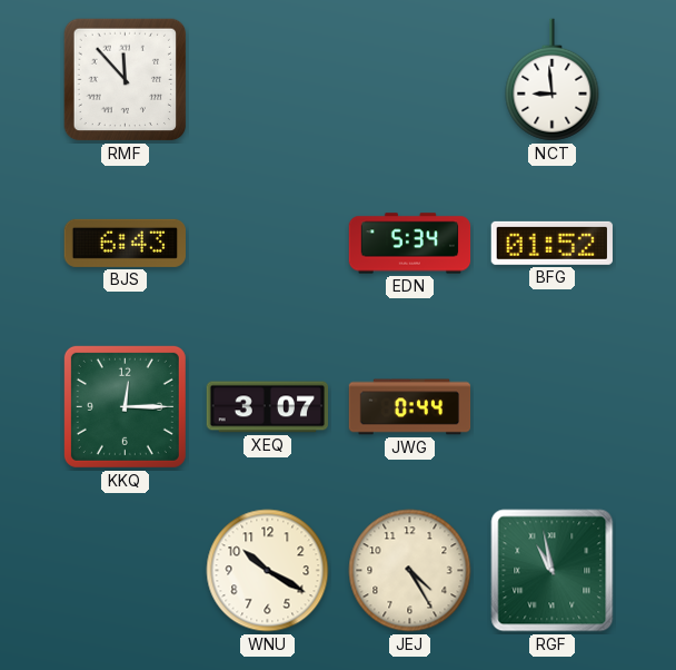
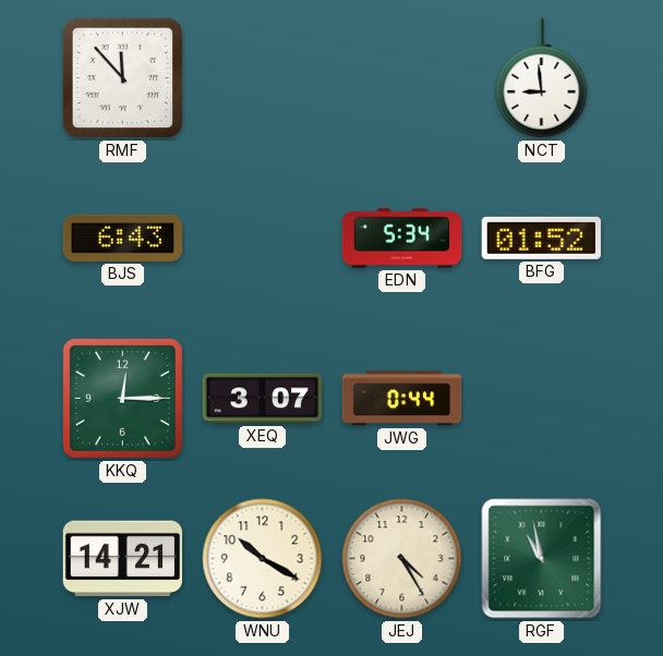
XJW: none -> 14:21
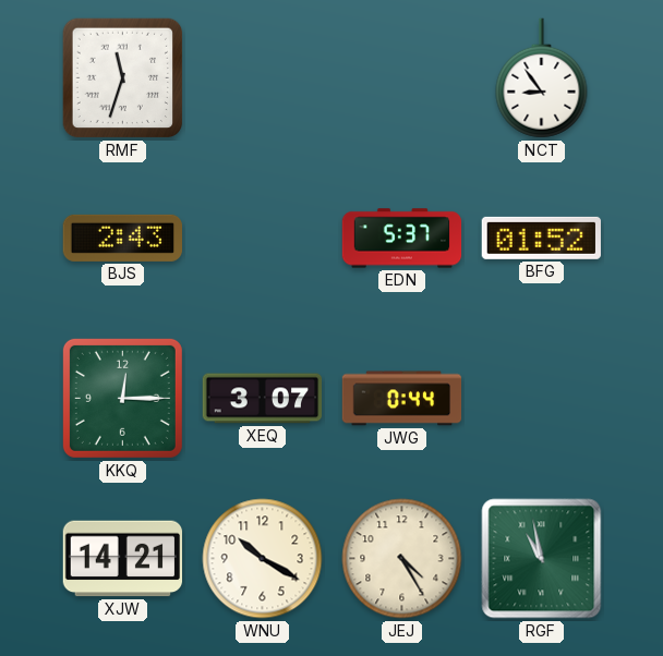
RMF: 11:53 -> 11:33
NCT: 8:59 -> 8:54
BJS: 6:43 -> 2:43
EDN: 5:34 -> 5:37
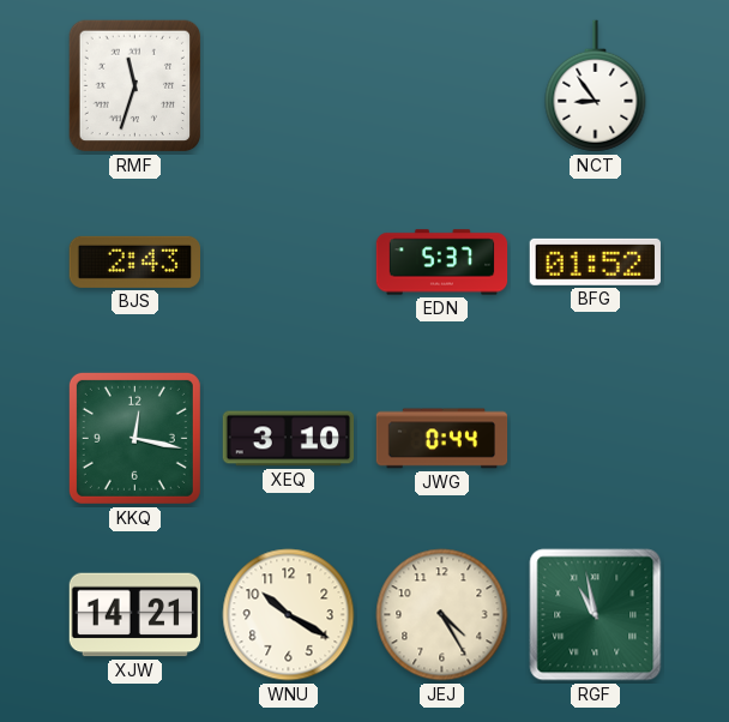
KKQ: 12:15 -> 12:17
XEQ: 3:07 -> 3:10
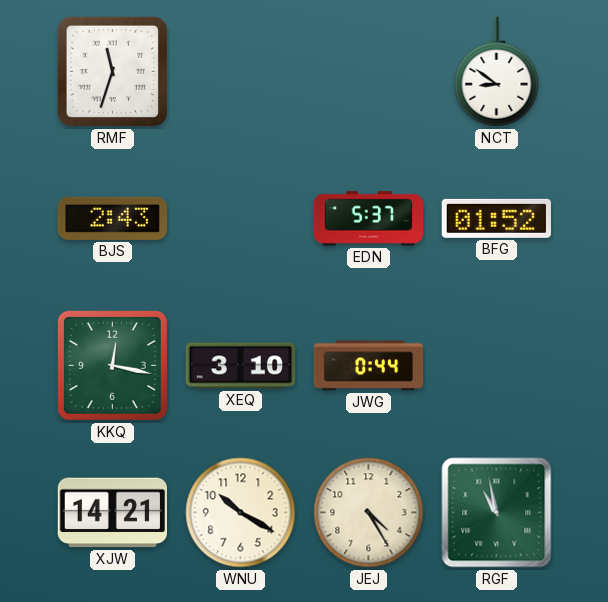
NCT: 8:54 -> 8:51
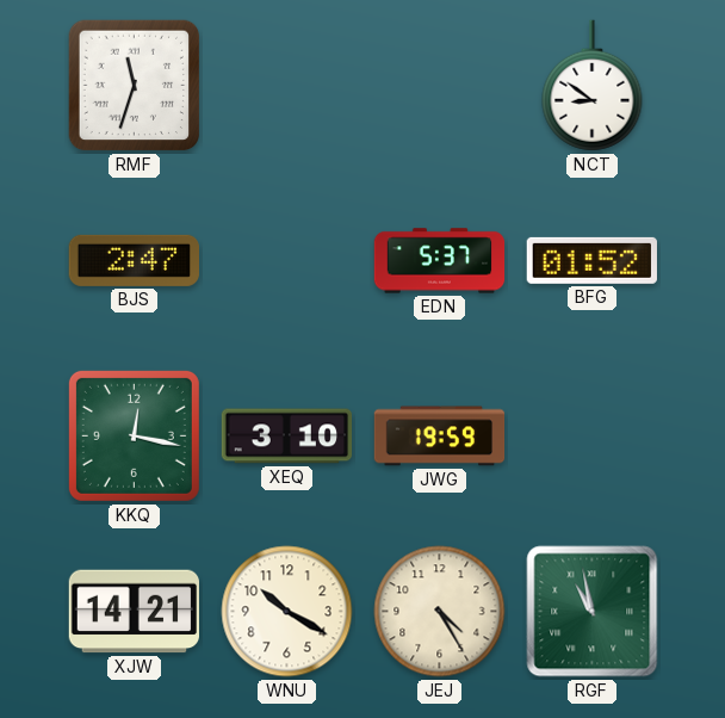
BJS: 2:43 -> 2:47
JWG: 0:44 -> 19:59
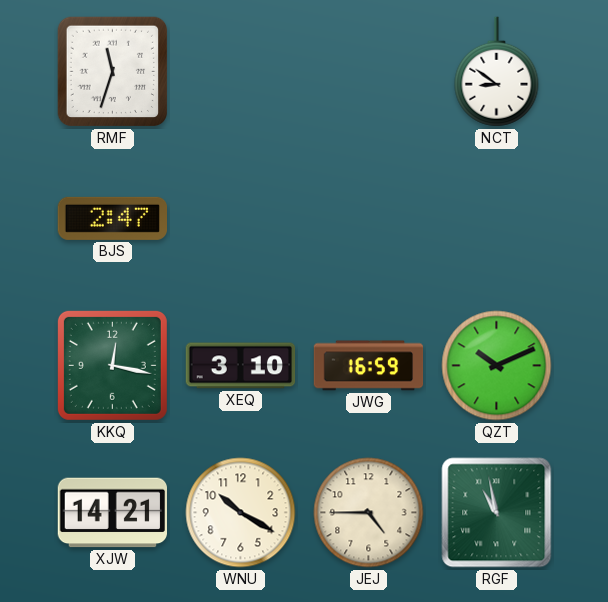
EDN: 5:37 -> none
BFG: 01:52 -> none
JWG: 19:59 -> 16:59
QZT: none -> 10:11
JEJ: 4:25 -> 4:45
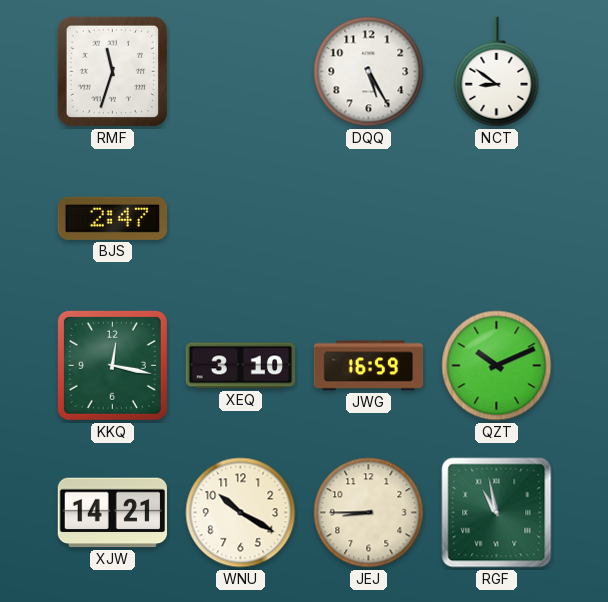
DQQ: none -> 5:25
JEJ: 4:45 -> 8:45
